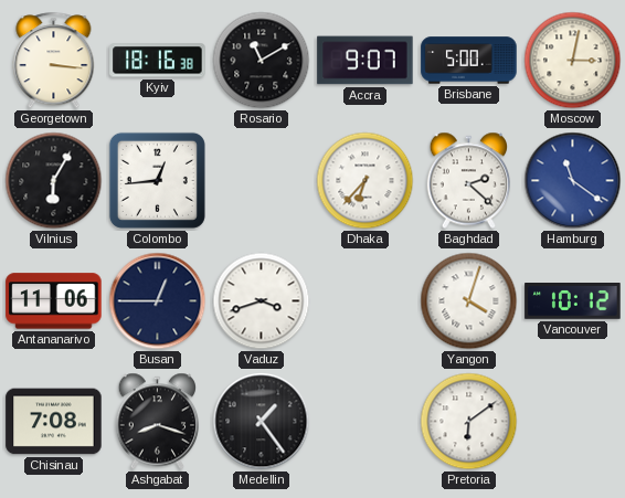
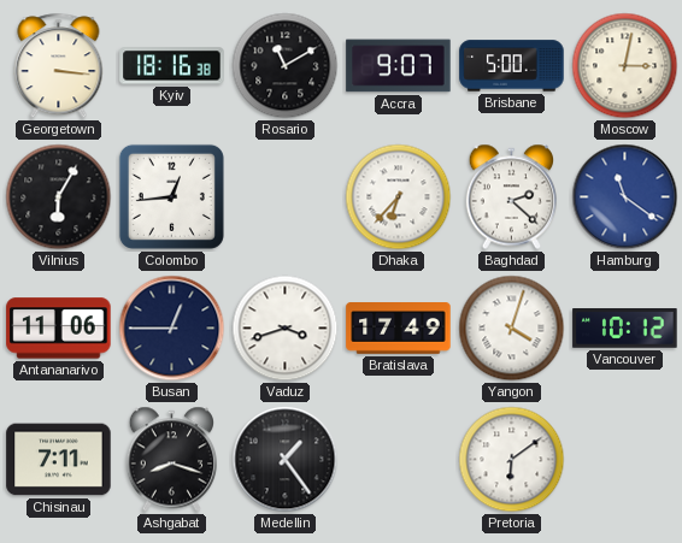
Bratislava: none -> 17:49
Chisinau: 7:08 -> 7:11
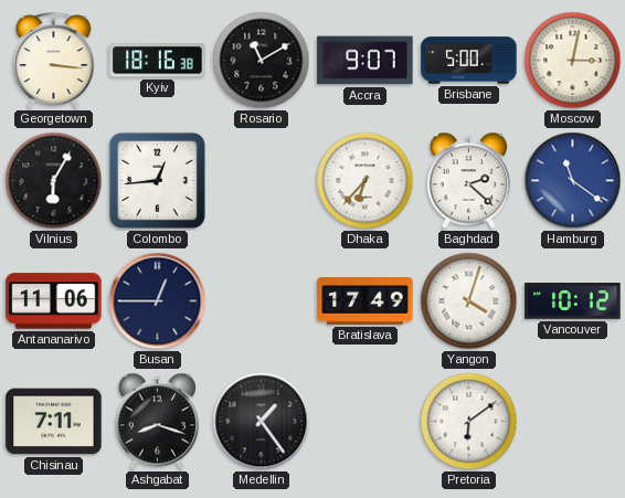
Vaduz: 3:42 -> none
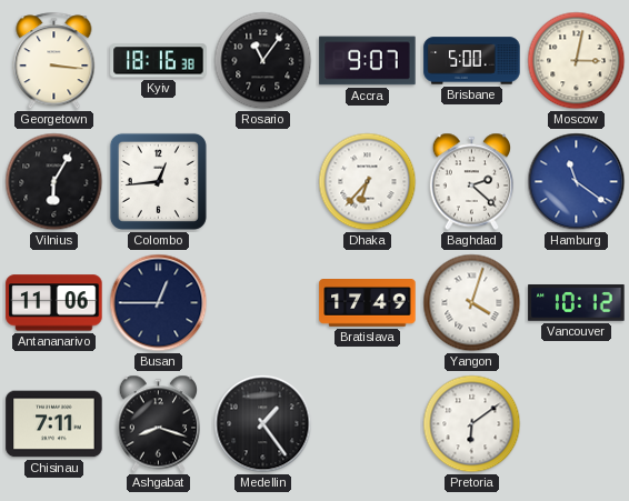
Rosario: 11:10 -> 11:06
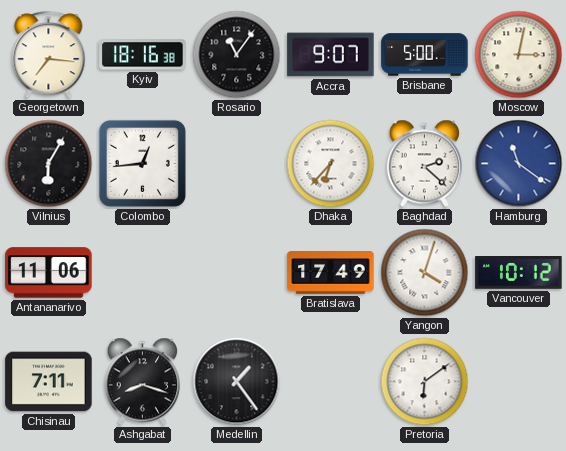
Georgetown: 3:16 -> 7:16
Busan: 12:45 -> none
